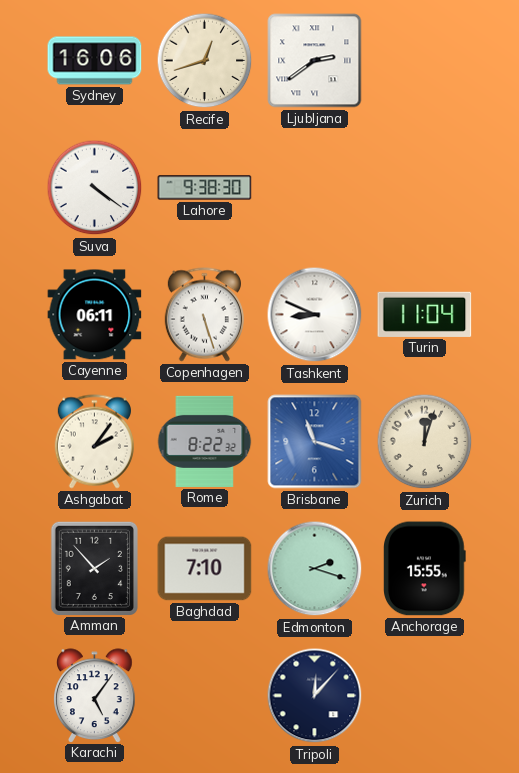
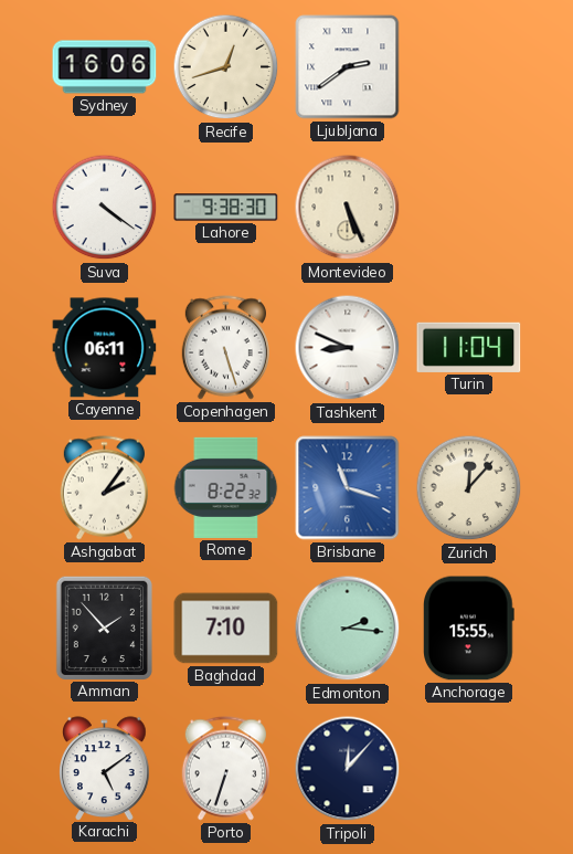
Montevideo: none -> 5:26
Zurich: 12:03 -> 12:07
Edmonton: 2:18 -> 2:16
Karachi: 5:06 -> 5:09
Porto: none -> 6:33
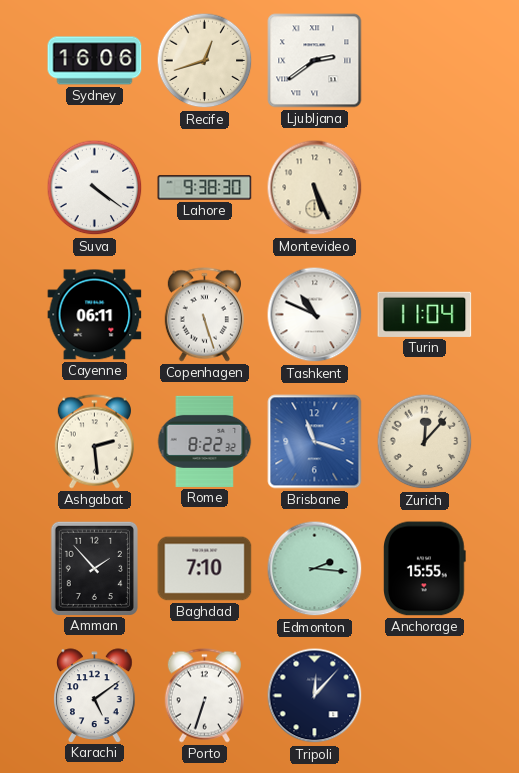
Tashkent: 8:49 -> 10:49
Ashgabat: 2:06 -> 2:29
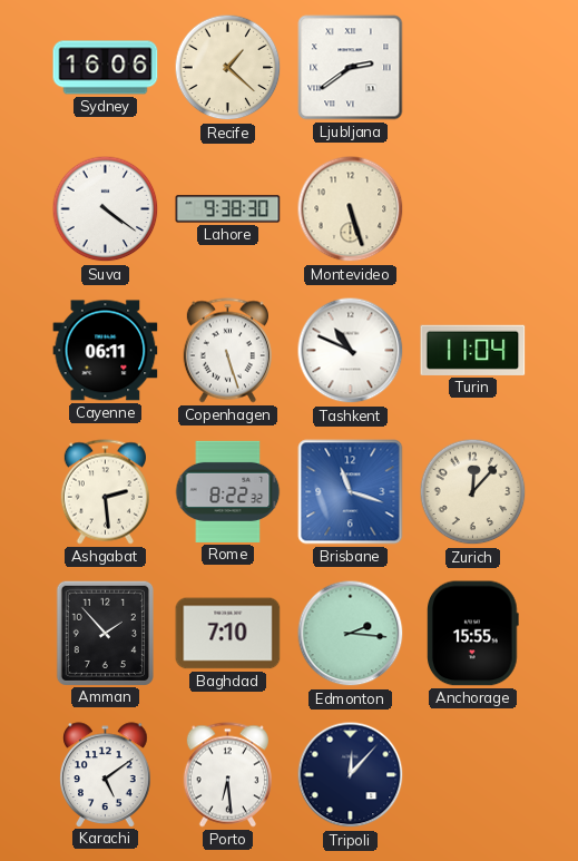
Recife: 12:42 -> 1:22
Montevideo: 5:26 -> 5:27
Porto: 6:33 -> 6:29
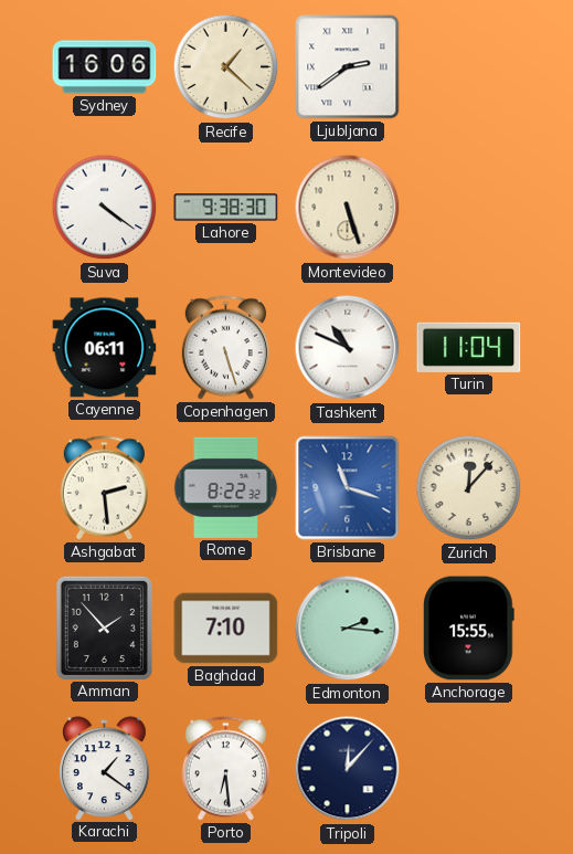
Karachi: 5:09 -> 1:21
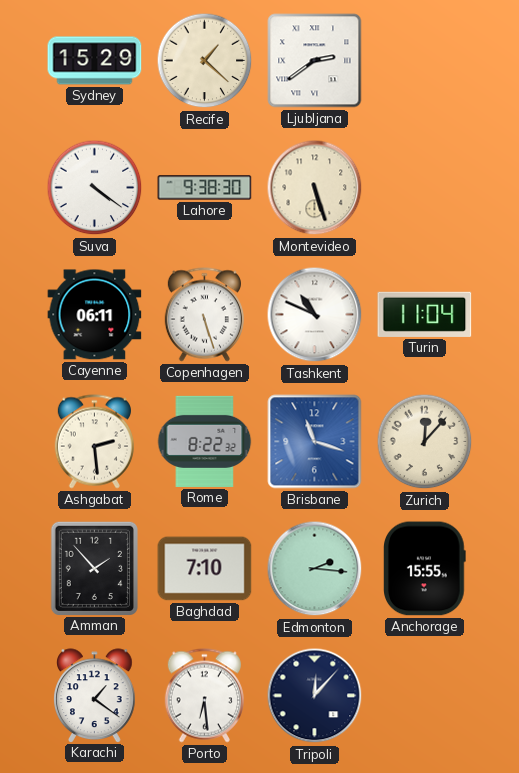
Sydney: 16:06 -> 15:29
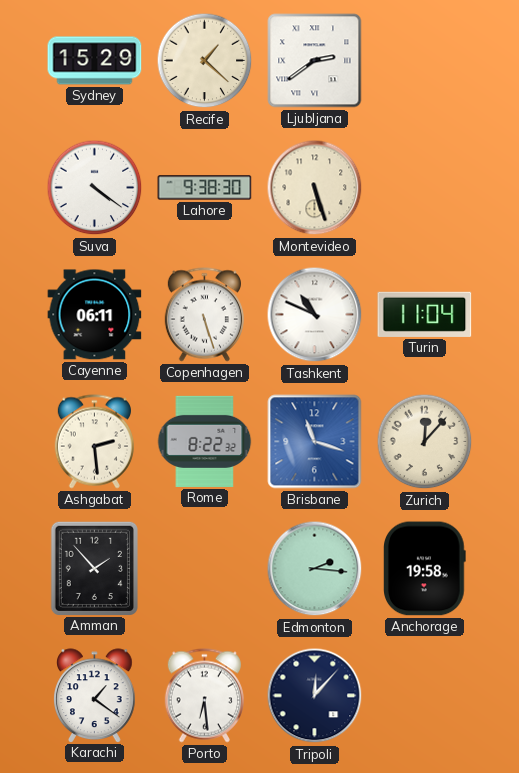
Baghdad: 7:10 -> none
Anchorage: 15:55 -> 19:58
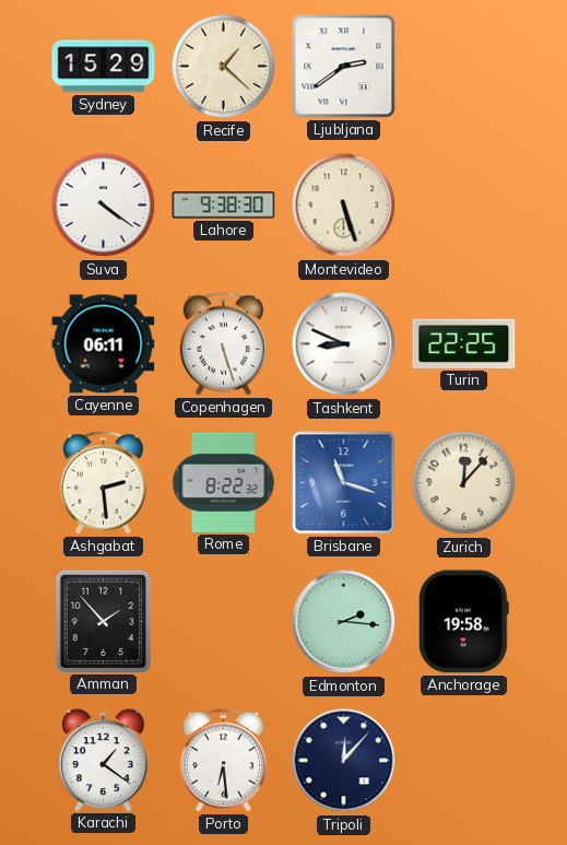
Tashkent: 10:49 -> 8:49
Turin: 11:04 -> 22:25
